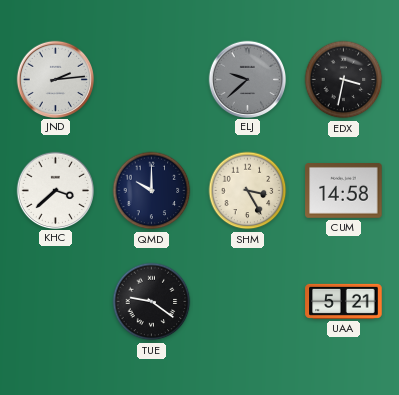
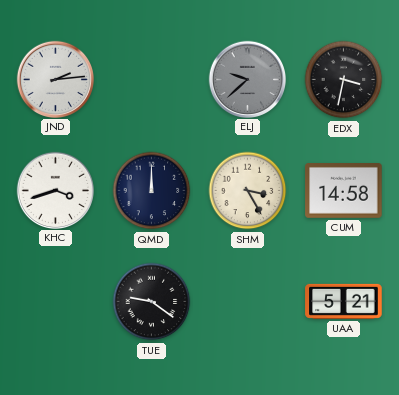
KHC: 3:38 -> 3:42
QMD: 10:00 -> 12:00
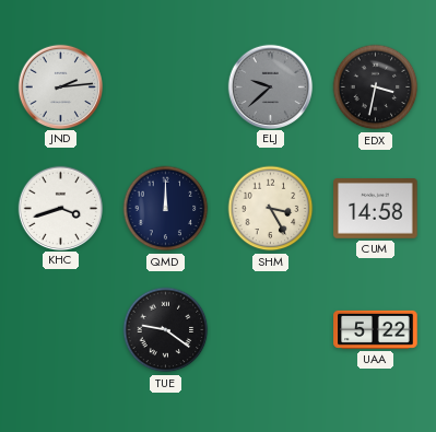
UAA: 5:21 -> 5:22
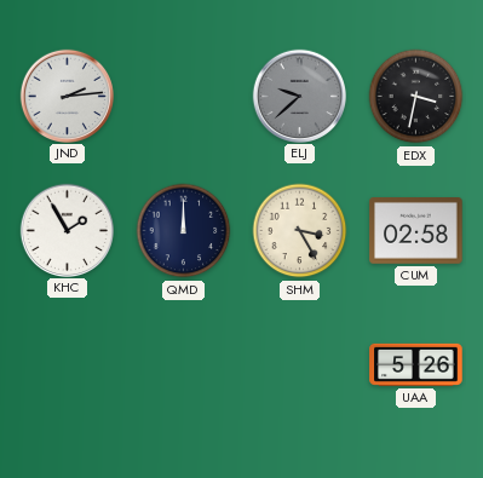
KHC: 3:42 -> 1:55
CUM: 14:58 -> 02:58
TUE: 9:21 -> none
UAA: 5:22 -> 5:26
